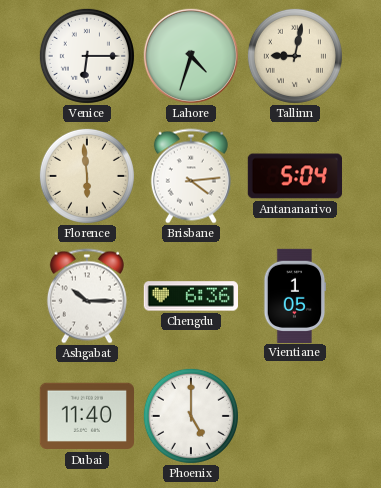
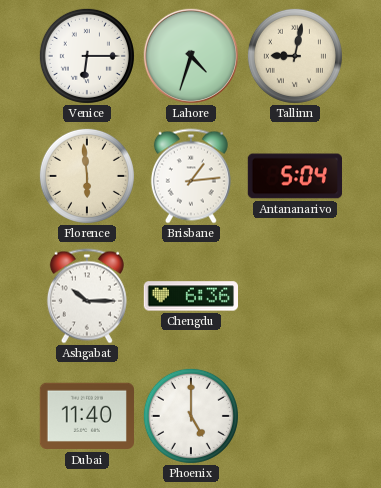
Brisbane: 4:14 -> 1:14
Vientiane: 1:05 -> none
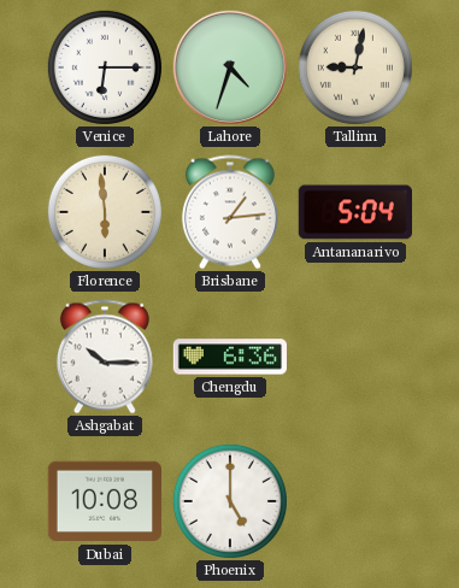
Dubai: 11:40 -> 10:08
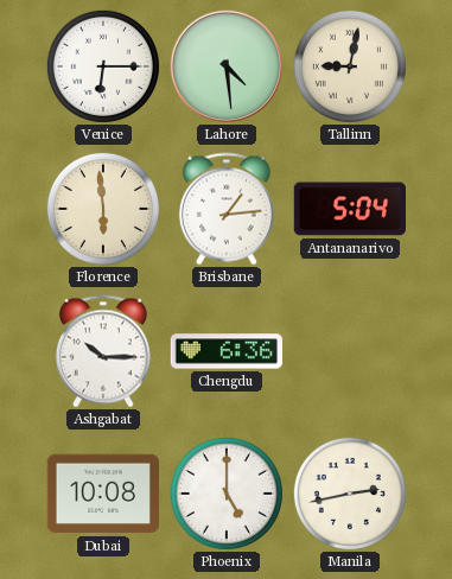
Lahore: 4:33 -> 4:29
Manila: none -> 2:43
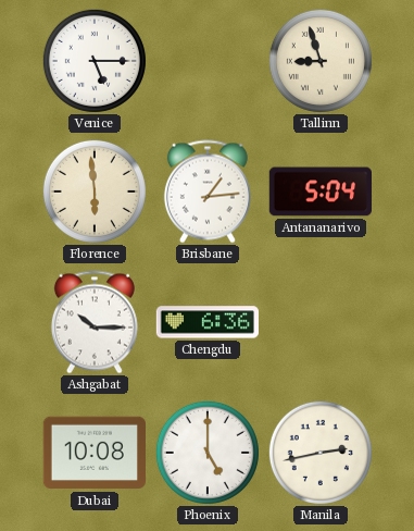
Venice: 6:15 -> 5:15
Lahore: 4:29 -> none
Tallinn: 9:02 -> 8:57
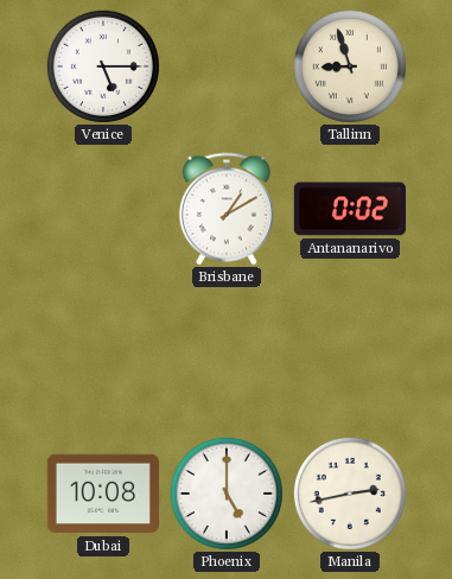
Florence: 5:59 -> none
Brisbane: 1:14 -> 1:10
Antananarivo: 5:04 -> 0:02
Ashgabat: 10:15 -> none
Chengdu: 6:36 -> none
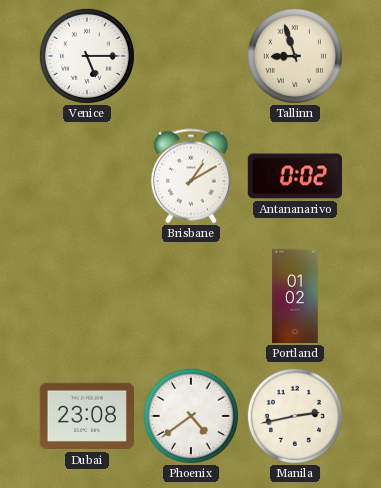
Portland: none -> 01:02
Dubai: 10:08 -> 23:08
Phoenix: 5:00 -> 4:39
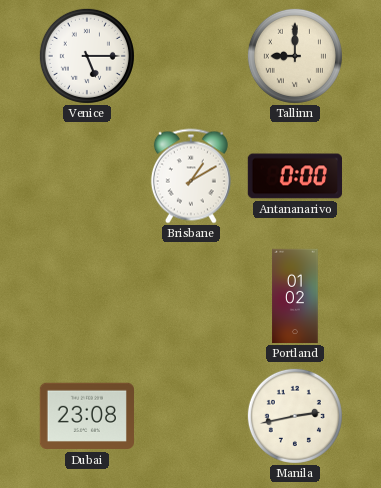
Tallinn: 8:57 -> 9:00
Antananarivo: 0:02 -> 0:00
Phoenix: 4:39 -> none
